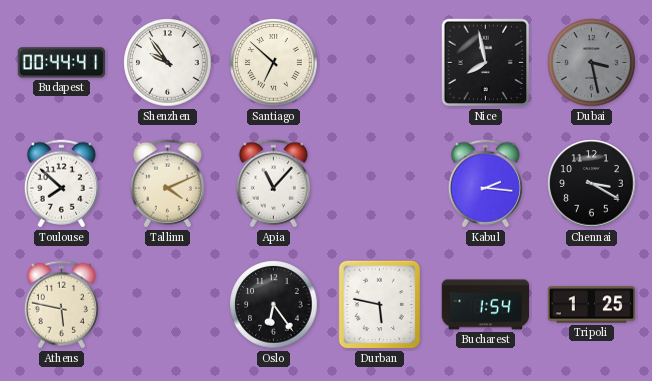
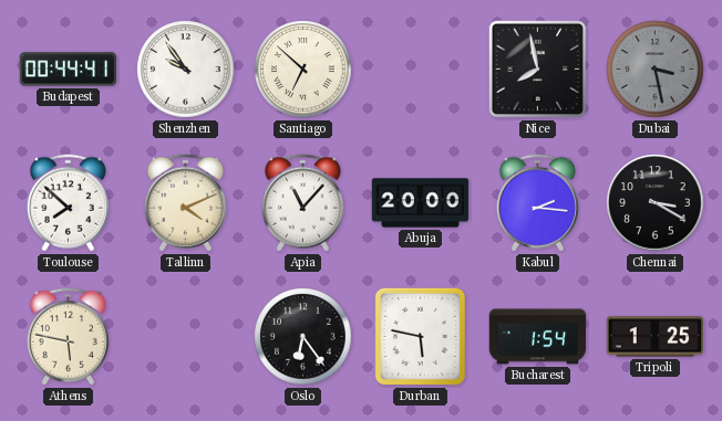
Abuja: none -> 20:00
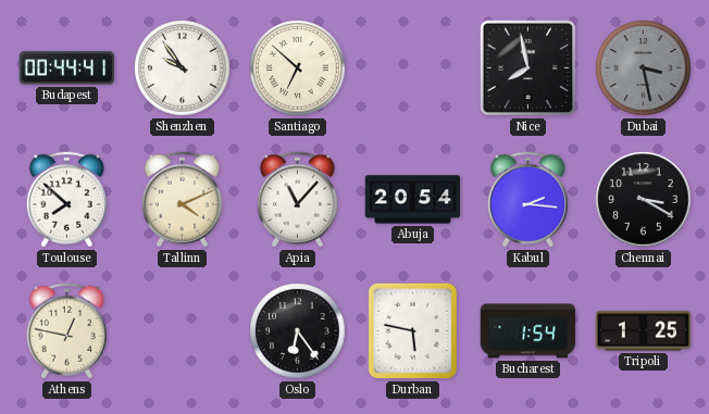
Abuja: 20:00 -> 20:54
Athens: 5:47 -> 12:47
